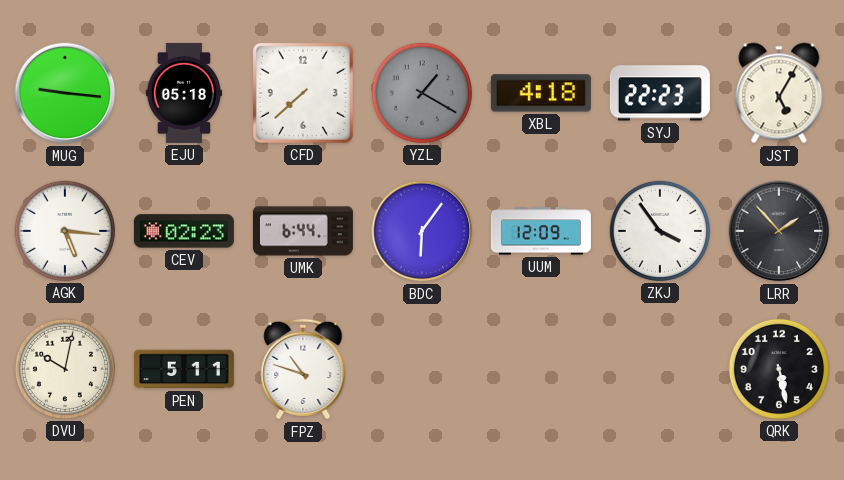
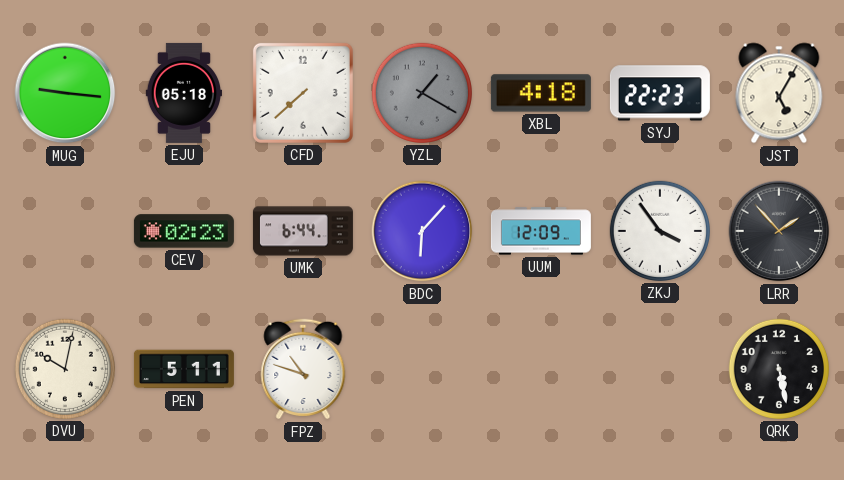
AGK: 5:16 -> none
BDC: 6:06 -> 6:07
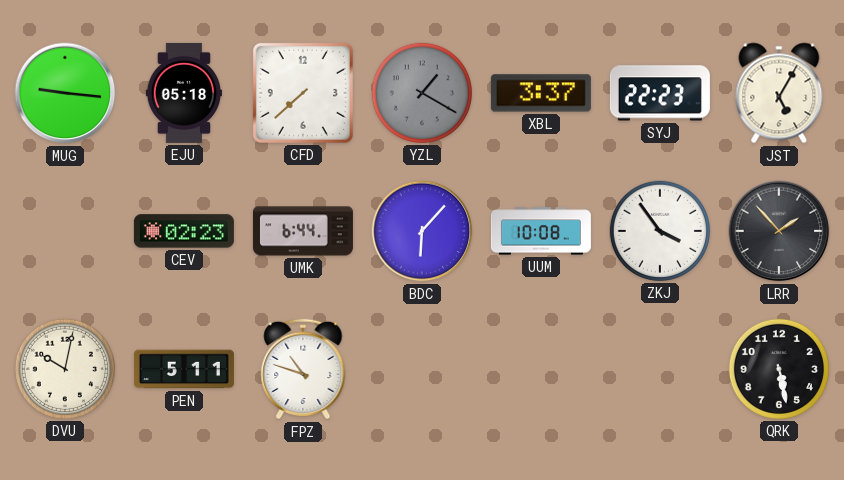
XBL: 4:18 -> 3:37
UUM: 12:09 -> 10:08
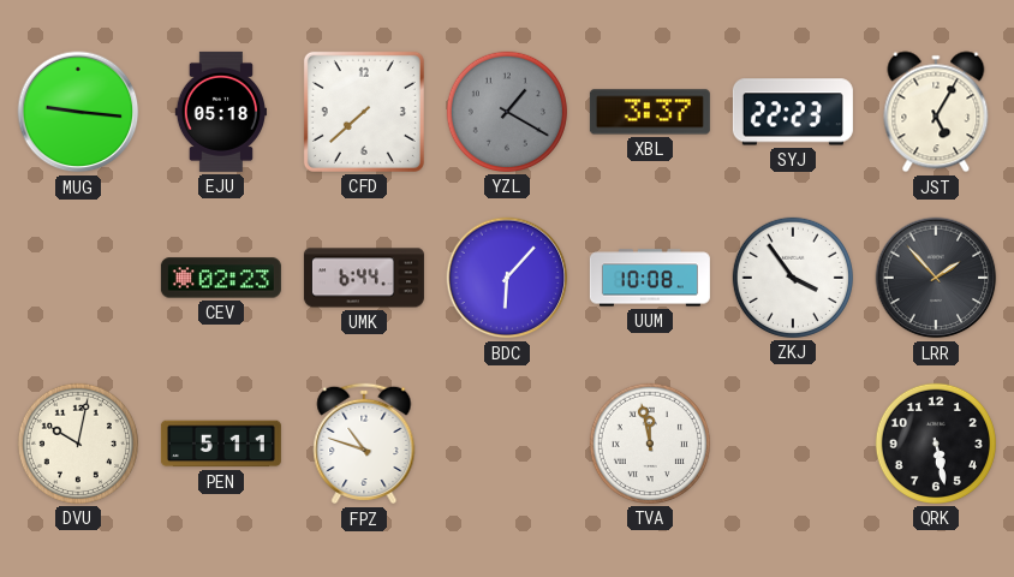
TVA: none -> 11:58
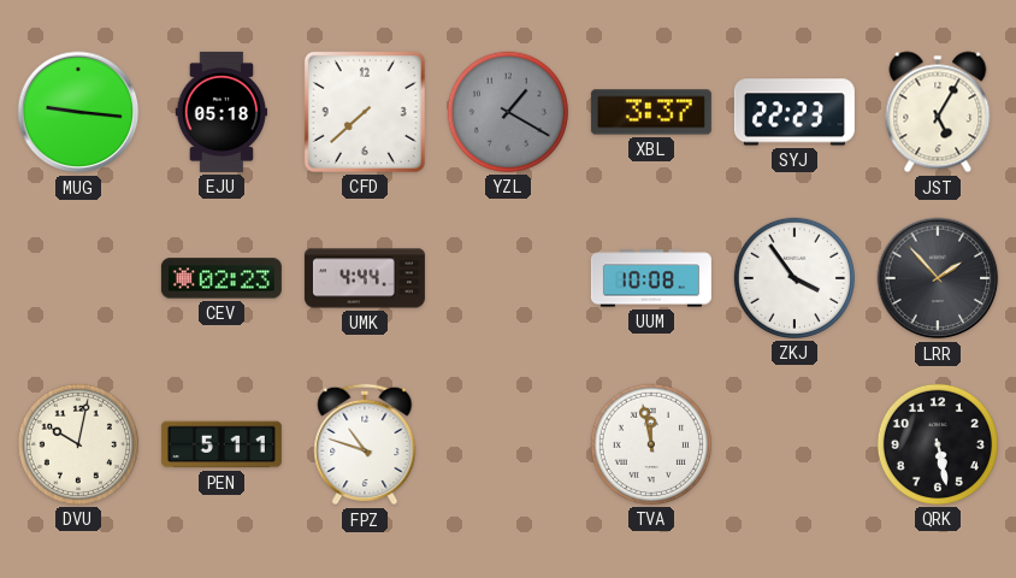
UMK: 6:44 -> 4:44
BDC: 6:07 -> none
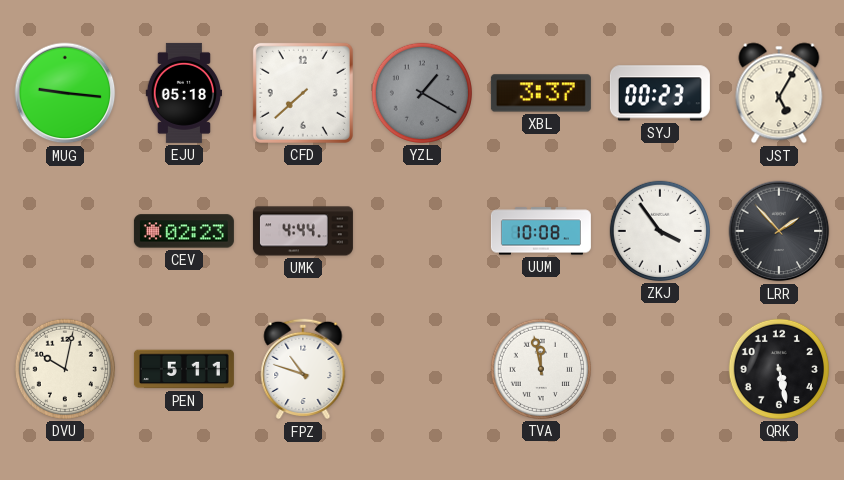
SYJ: 22:23 -> 00:23
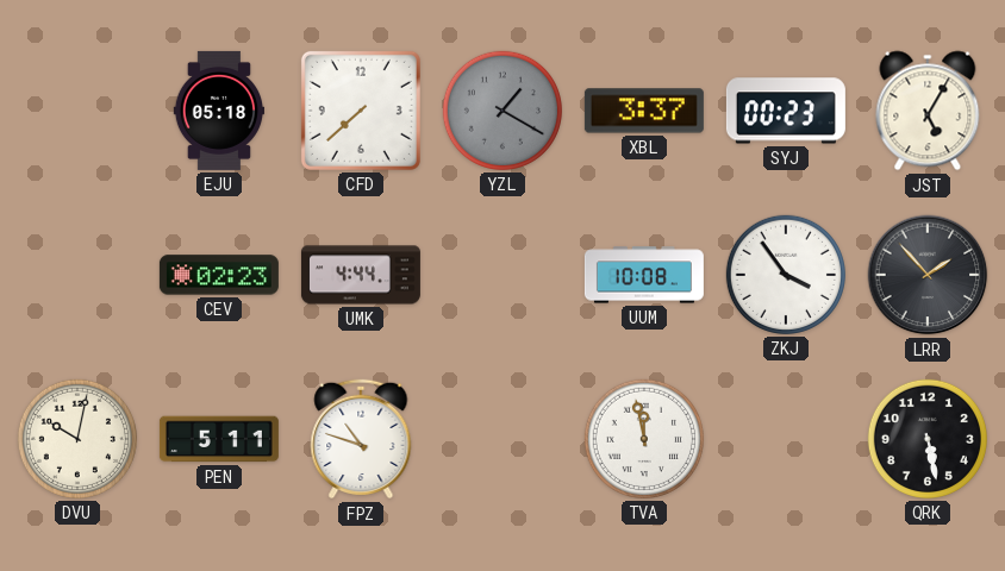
MUG: 9:16 -> none
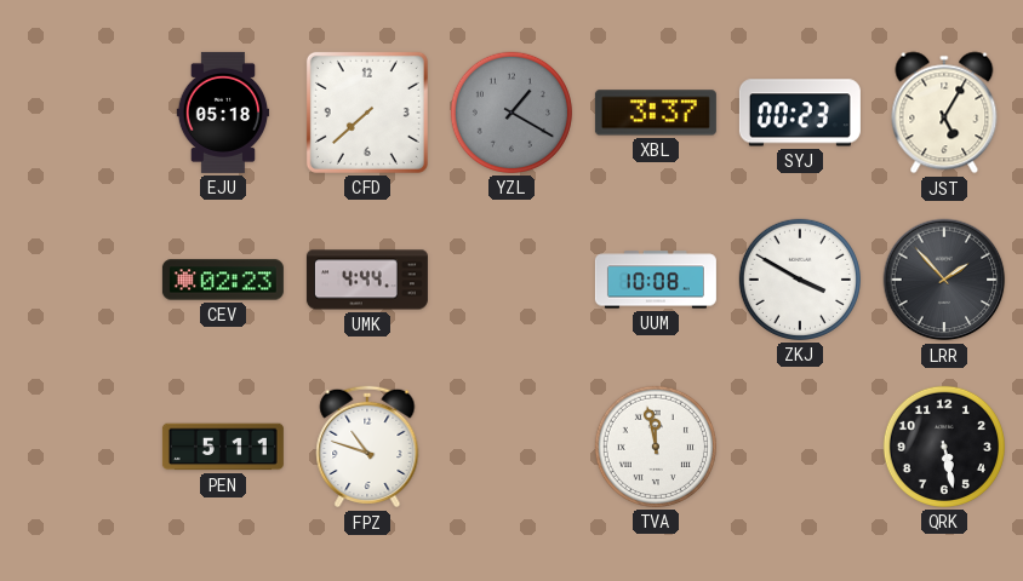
ZKJ: 3:54 -> 3:50
DVU: 10:02 -> none
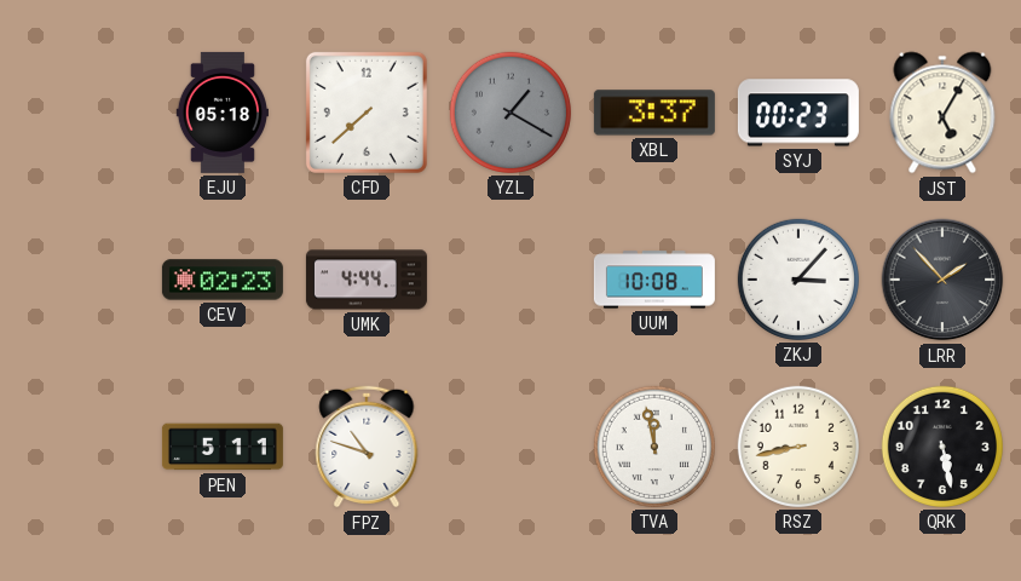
ZKJ: 3:50 -> 3:07
RSZ: none -> 8:43
